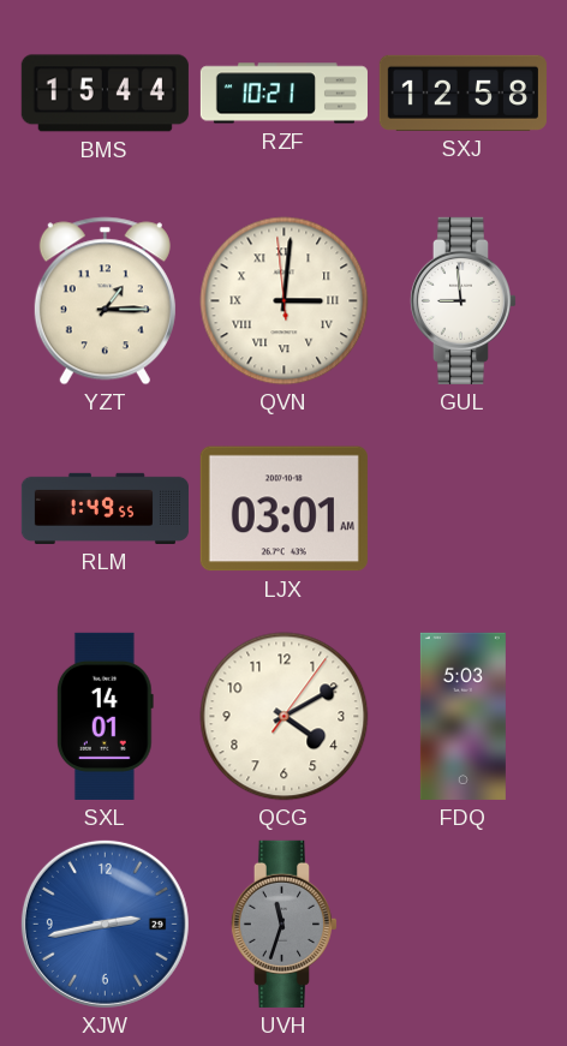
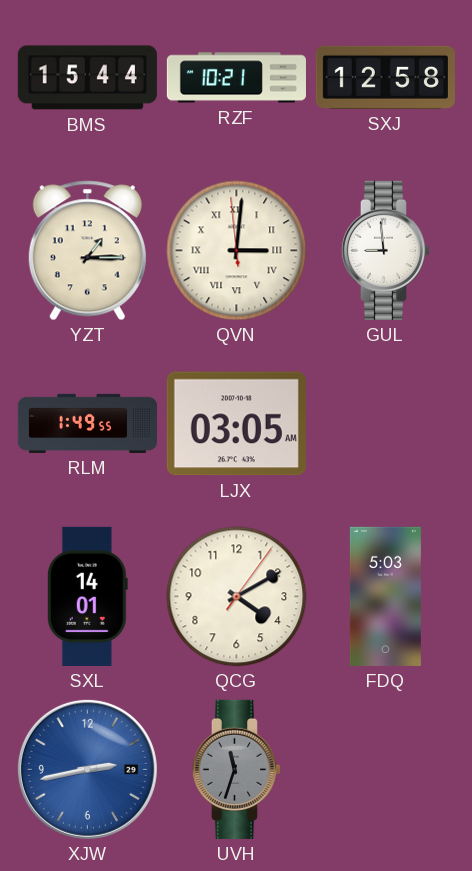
LJX: 03:01 -> 03:05
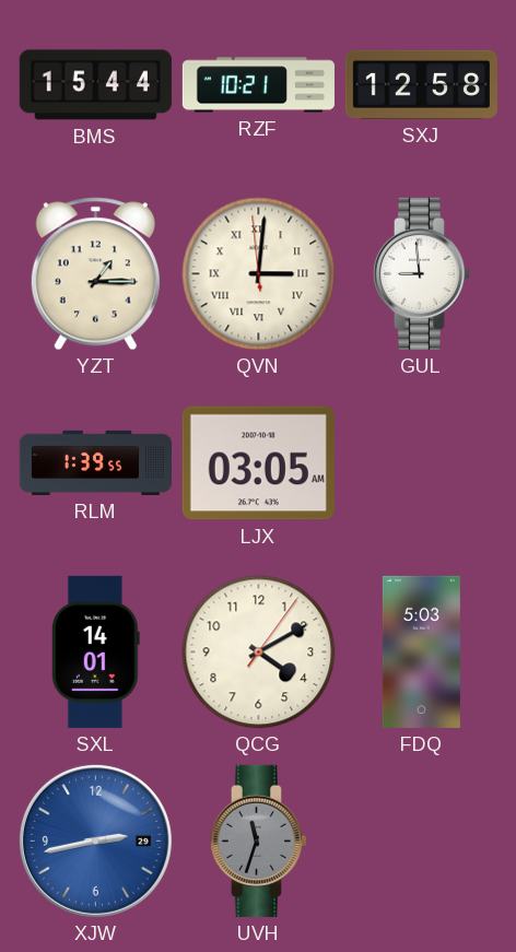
RLM: 1:49 -> 1:39
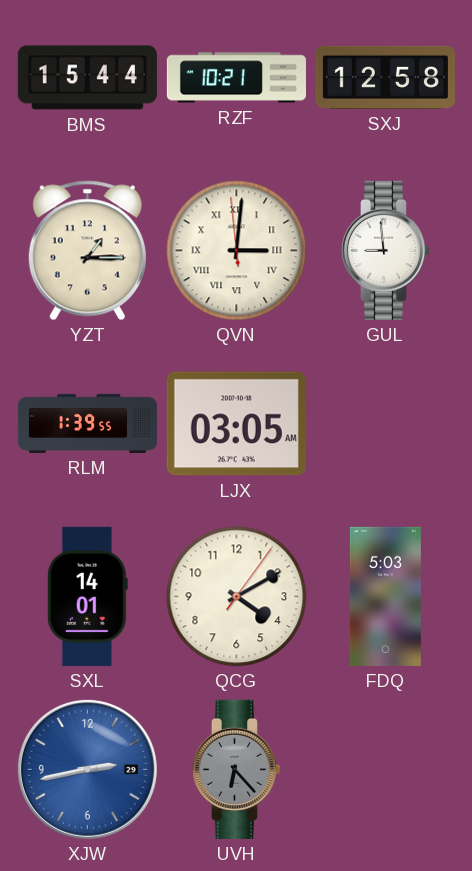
UVH: 11:33 -> 6:23
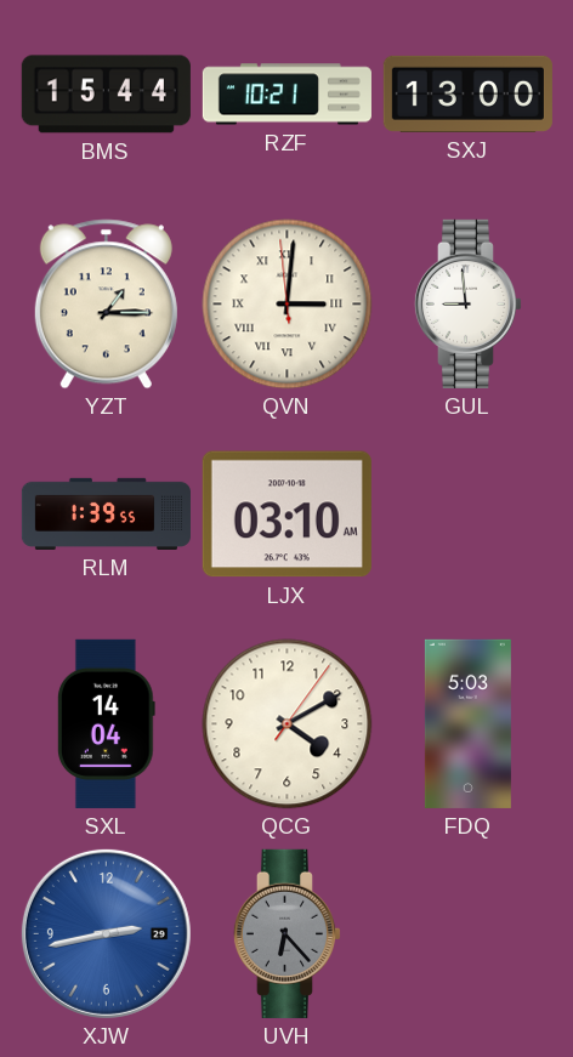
SXJ: 12:58 -> 13:00
LJX: 03:05 -> 03:10
SXL: 14:01 -> 14:04
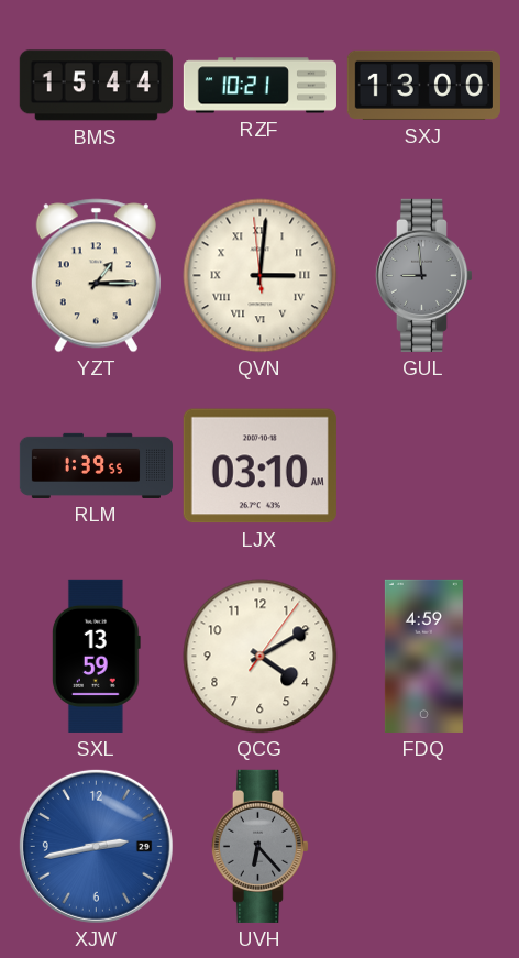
GUL dial: white -> grey
SXL: 14:04 -> 13:59
FDQ: 5:03 -> 4:59
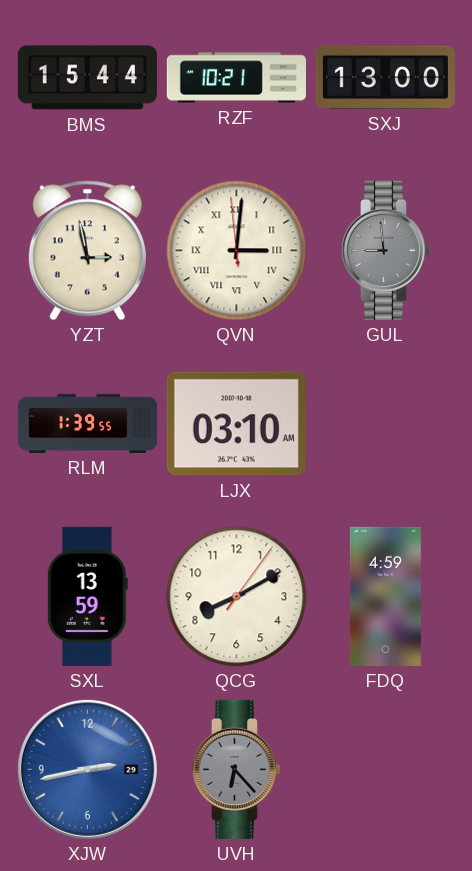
YZT: 1:15 -> 2:58
QCG: 4:10 -> 8:10
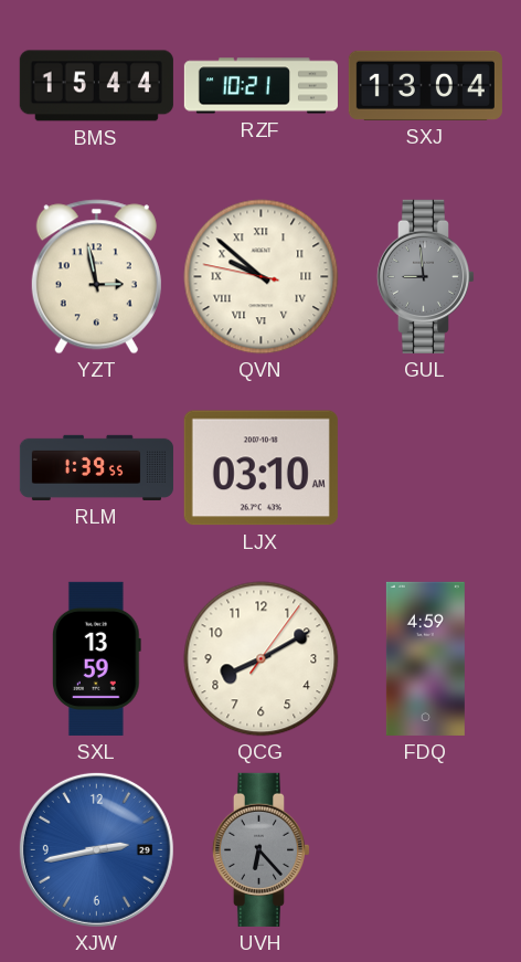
SXJ: 13:00 -> 13:04
QVN: 3:00 -> 9:51
